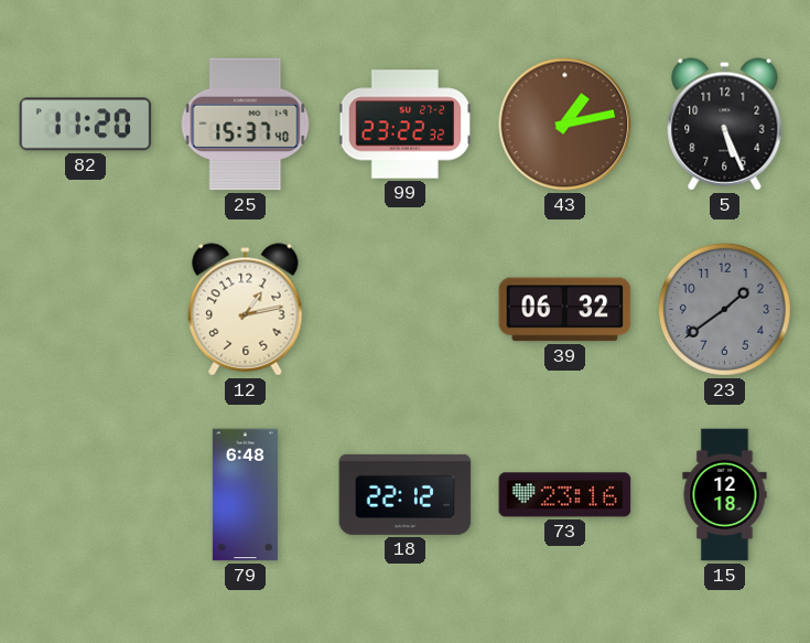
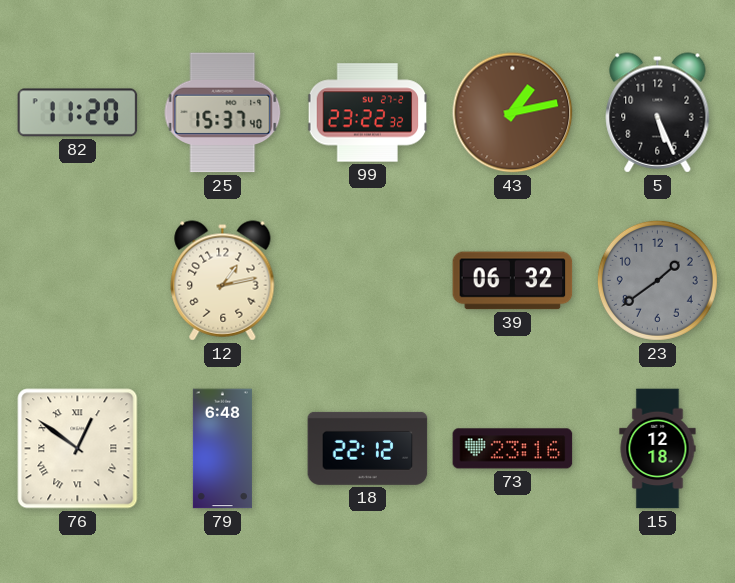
76: none -> 12:51
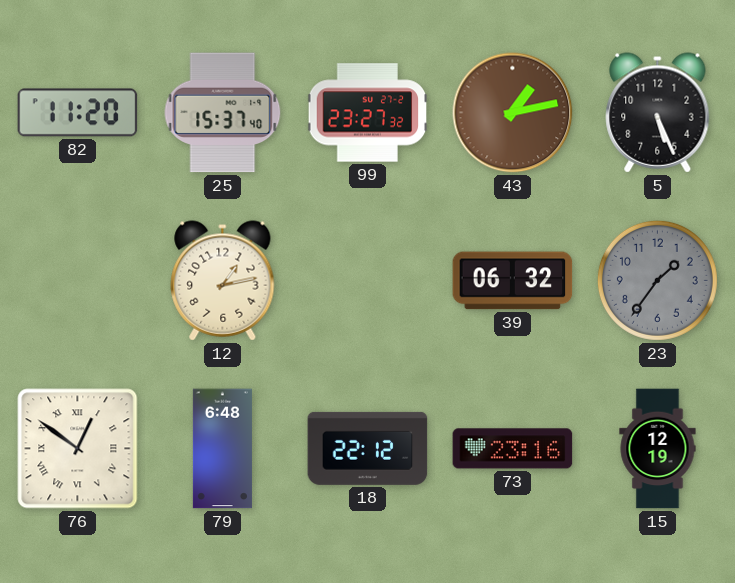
99: 23:22 -> 23:27
23: 1:39 -> 1:36
15: 12:18 -> 12:19
